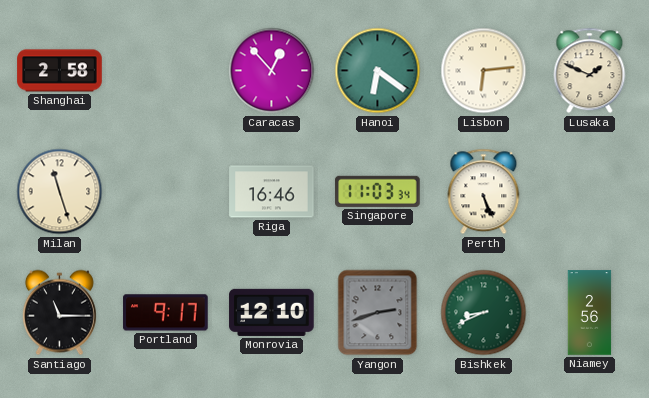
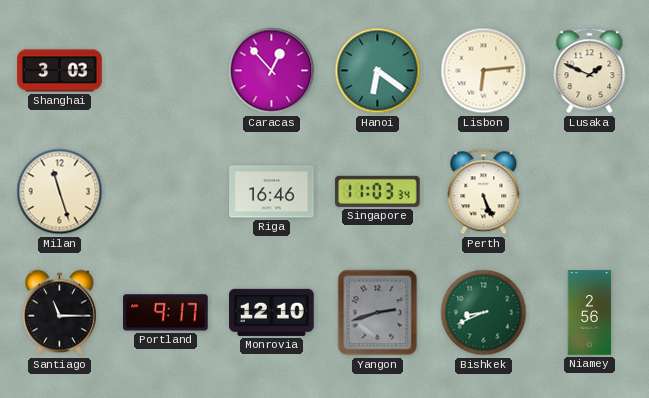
Shanghai: 2:58 -> 3:03
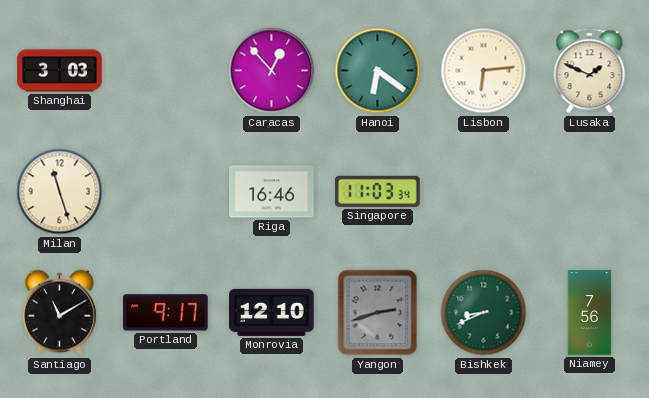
Perth: 5:26 -> none
Santiago: 11:15 -> 11:10
Niamey: 2:56 -> 7:56
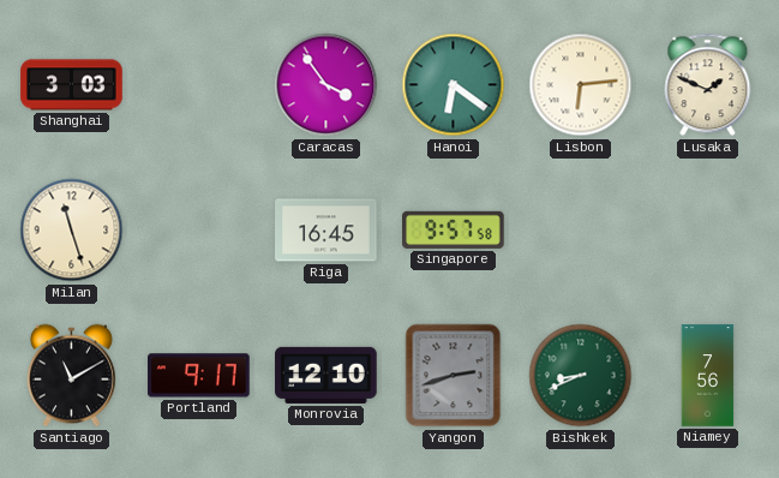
Caracas: 12:53 -> 3:54
Riga: 16:46 -> 16:45
Singapore: 11:03 -> 9:57
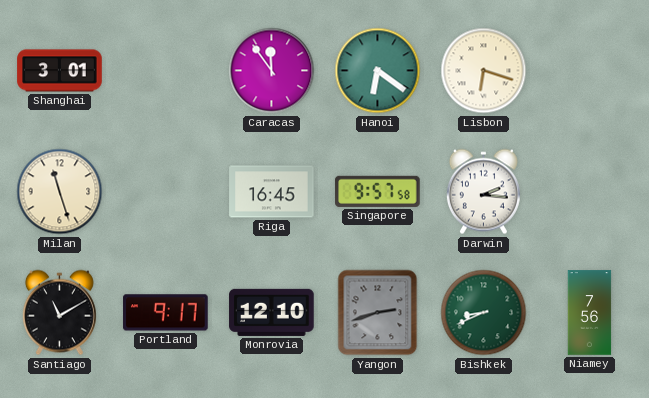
Shanghai: 3:03 -> 3:01
Caracas: 3:54 -> 11:54
Lisbon: 6:14 -> 6:18
Lusaka: 1:49 -> none
Darwin: none -> 2:16
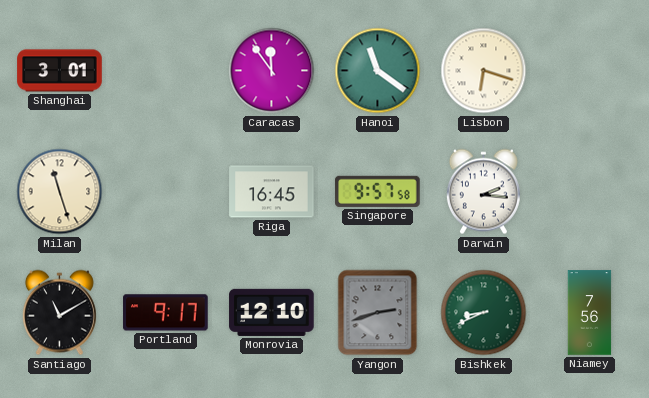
Hanoi: 6:21 -> 11:21
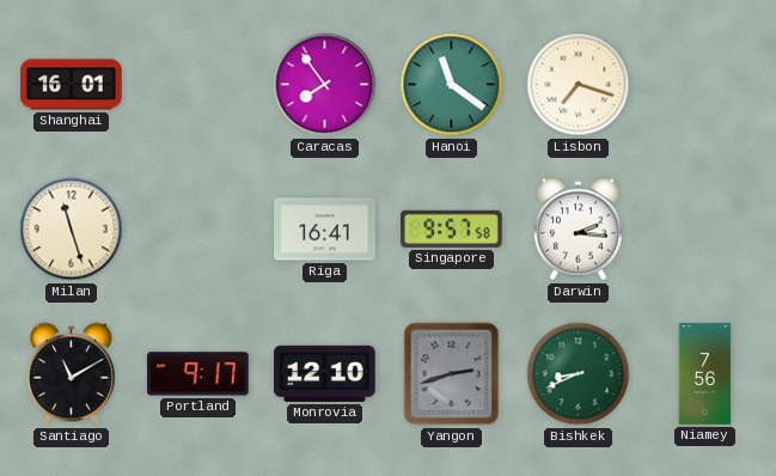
Shanghai: 3:01 -> 16:01
Caracas: 11:54 -> 7:54
Lisbon: 6:18 -> 7:18
Riga: 16:45 -> 16:41
